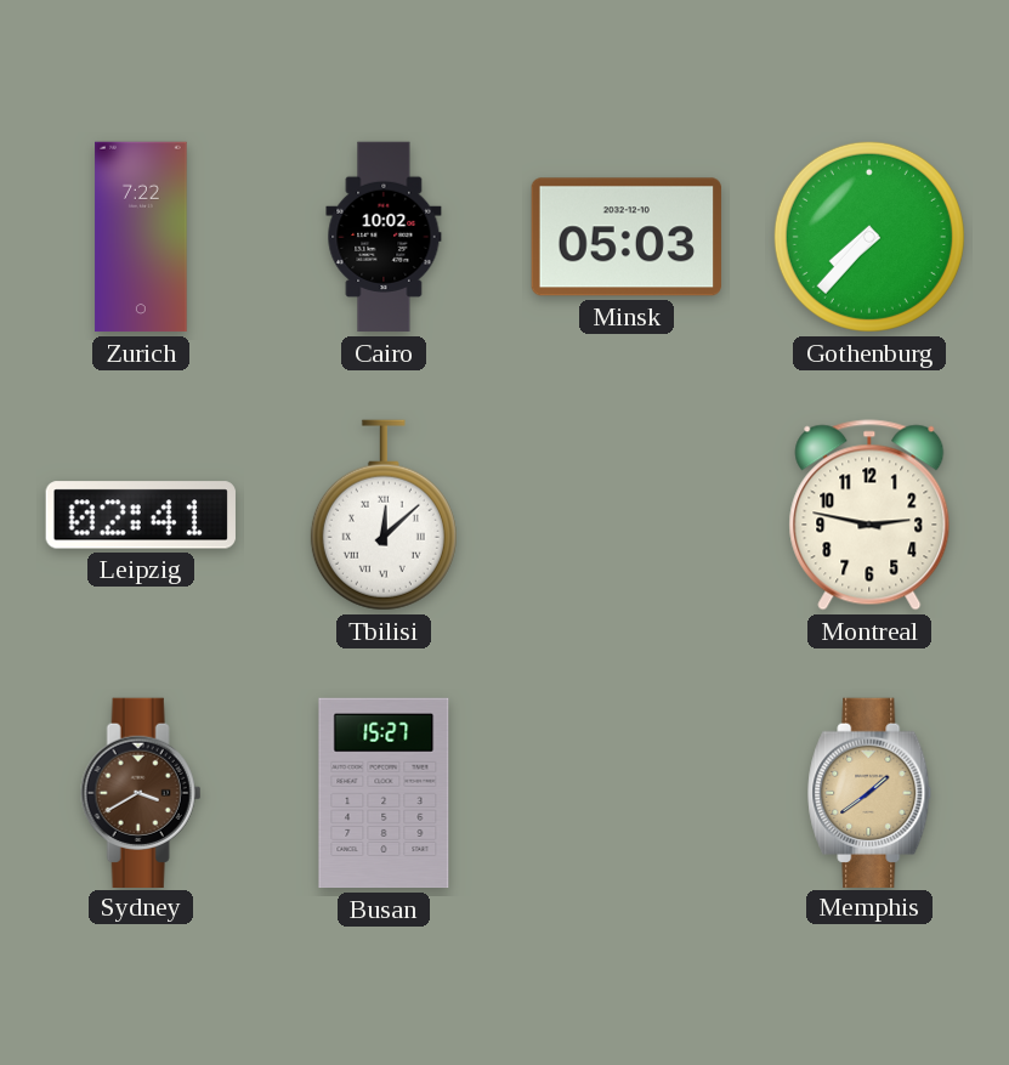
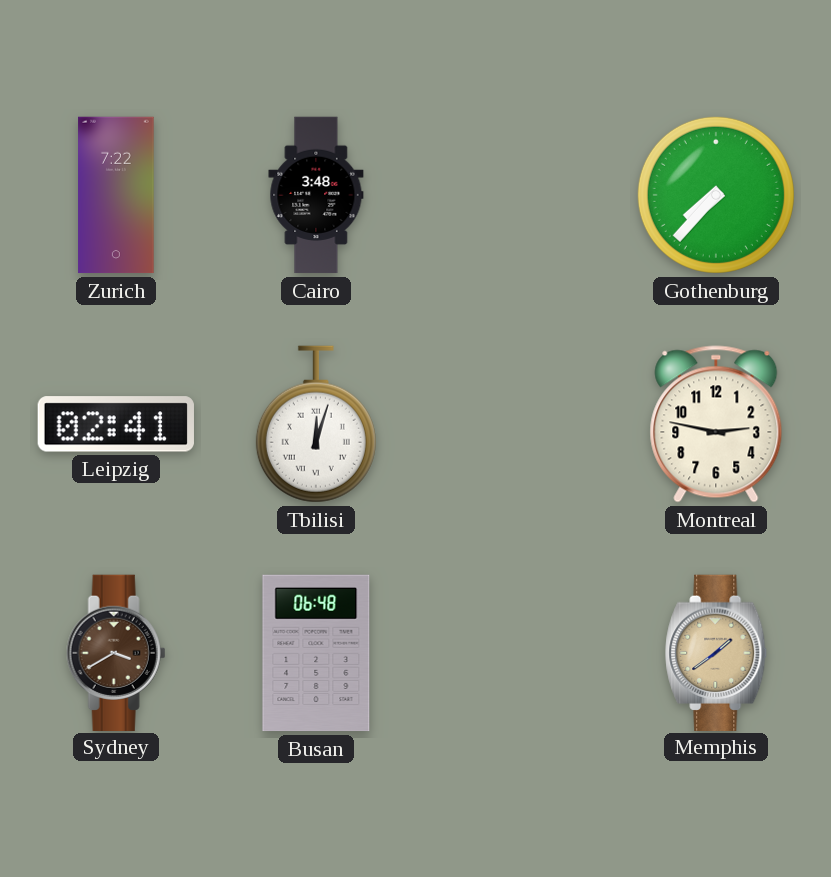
Cairo: 10:02 -> 3:48
Minsk: 05:03 -> none
Tbilisi: 12:08 -> 12:03
Busan: 15:27 -> 06:48
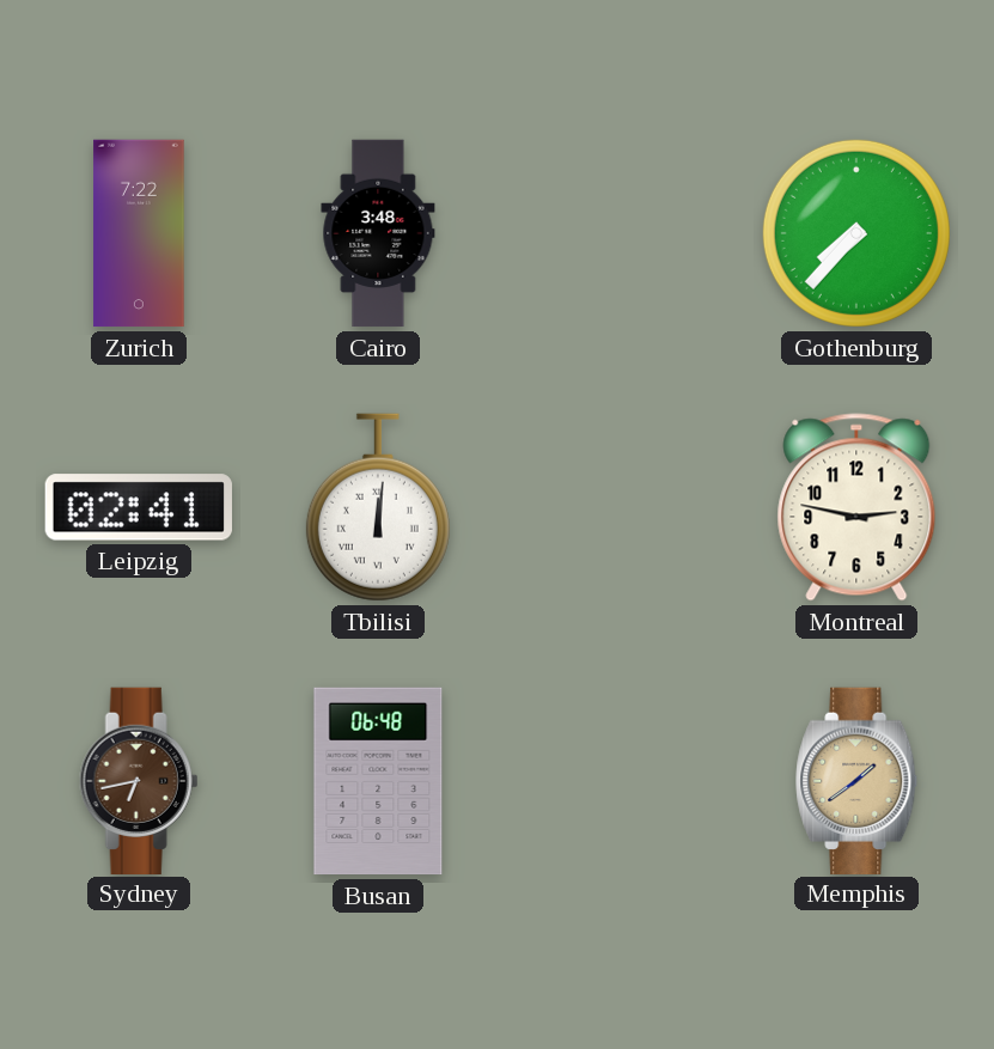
Tbilisi: 12:03 -> 12:01
Sydney: 3:40 -> 6:43
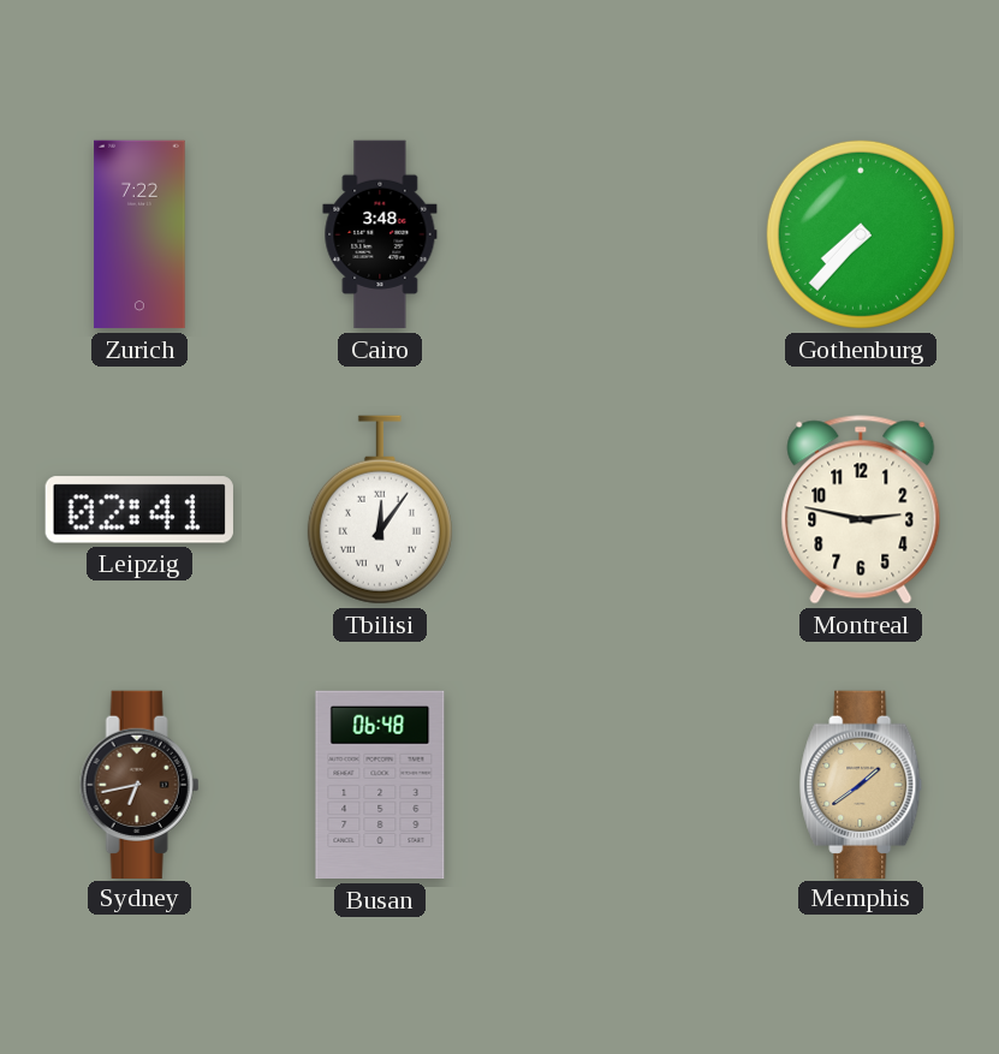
Tbilisi: 12:01 -> 12:06
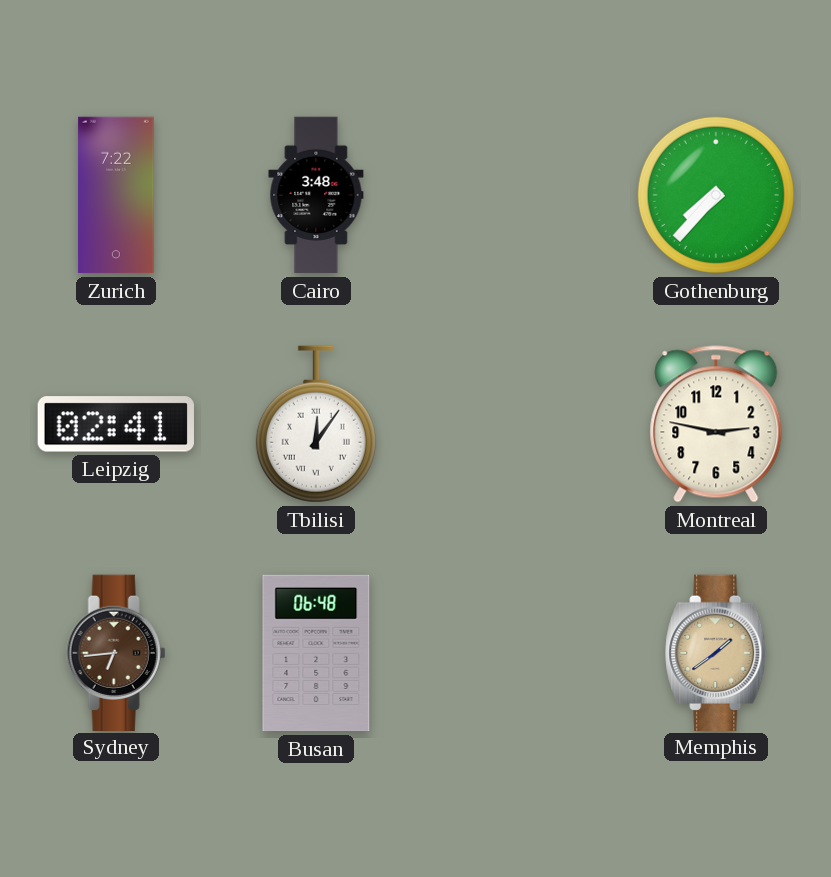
Sydney: 6:43 -> 6:44
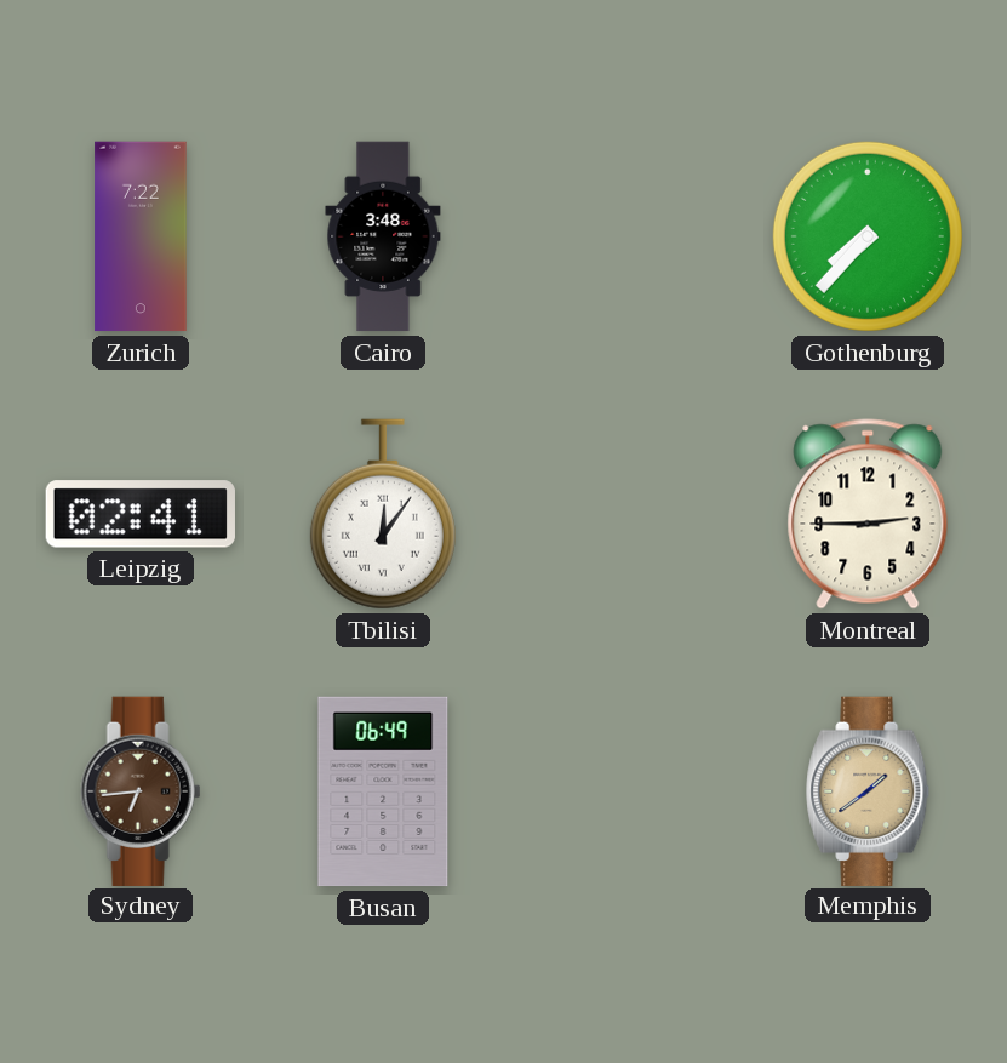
Montreal: 2:47 -> 2:45
Busan: 06:48 -> 06:49
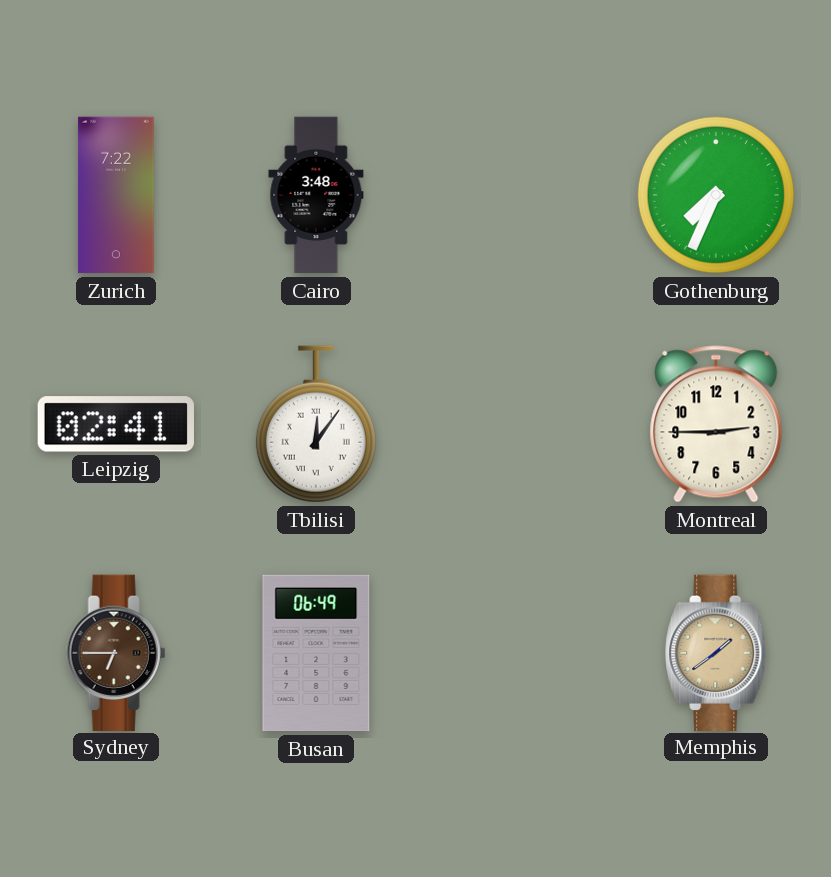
Gothenburg: 7:37 -> 7:34
Sydney: 6:44 -> 6:45
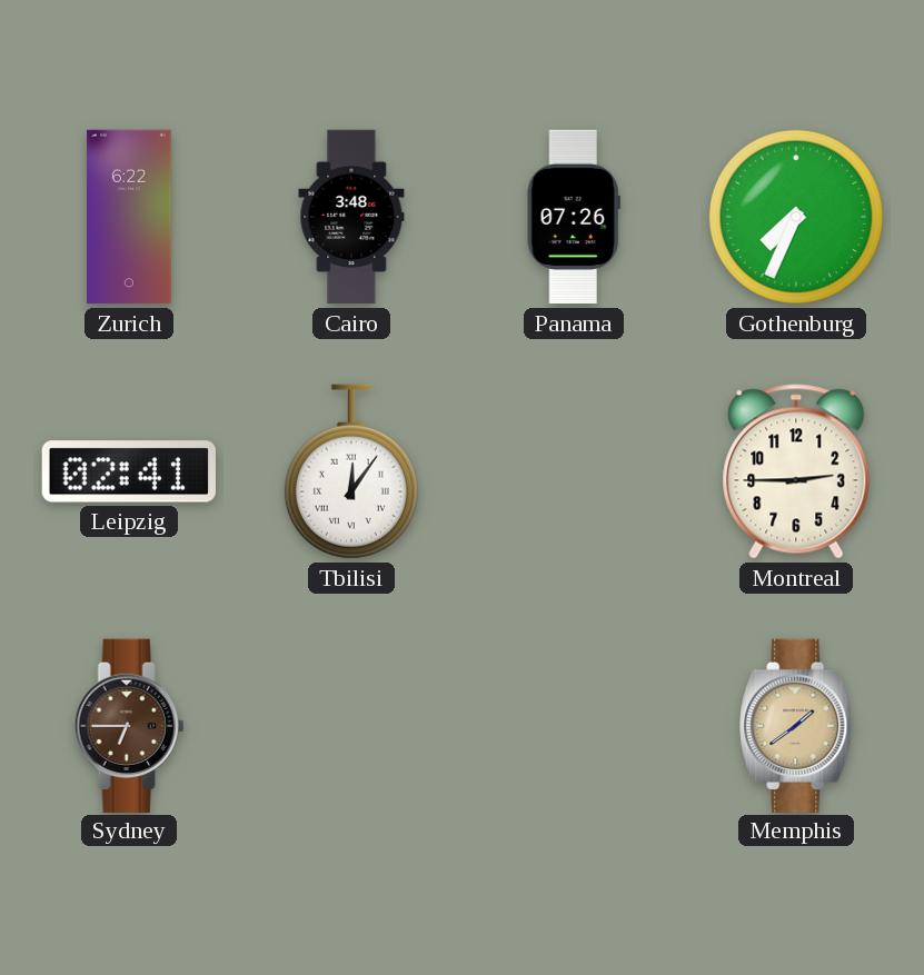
Zurich: 7:22 -> 6:22
Panama: none -> 07:26
Busan: 06:49 -> none
